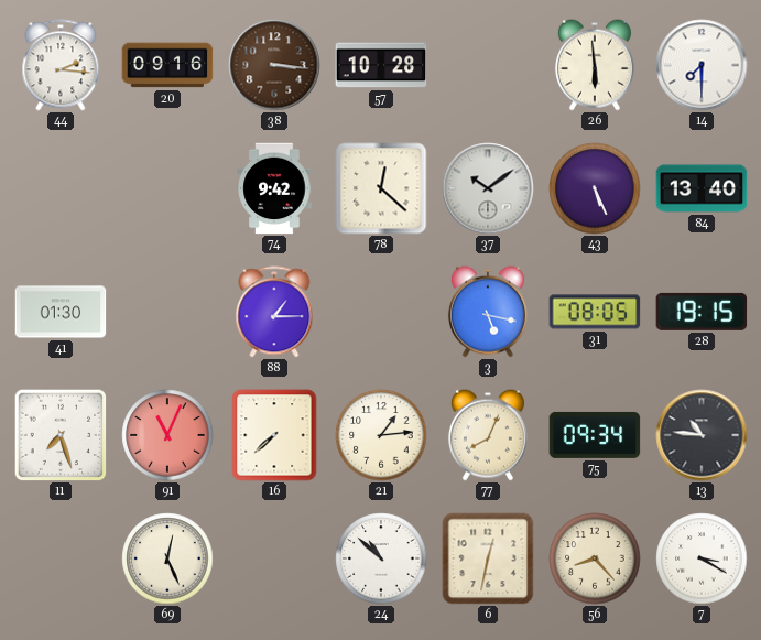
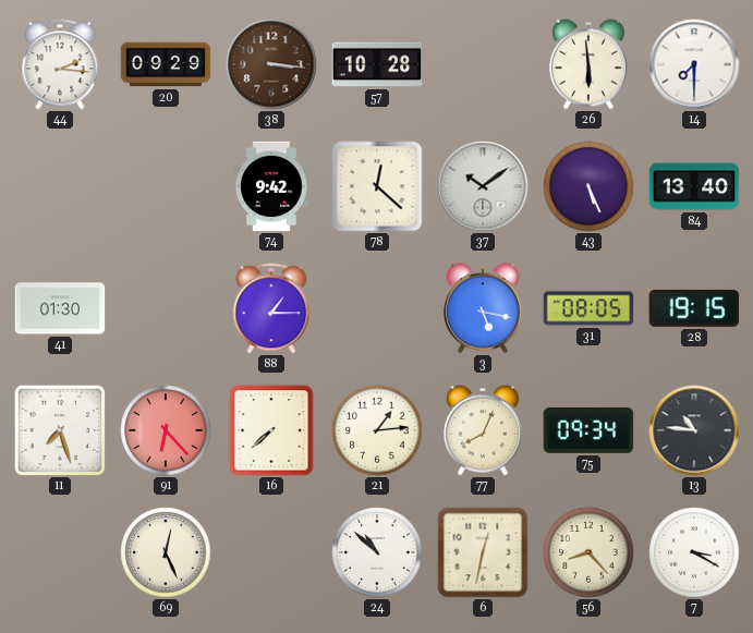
20: 09:16 -> 09:29
91: 11:04 -> 6:23
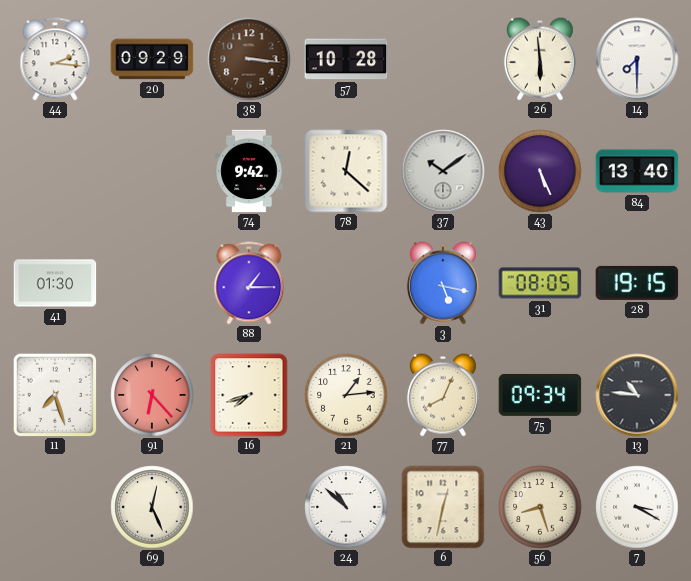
16: 7:38 -> 7:42
56: 8:23 -> 8:27
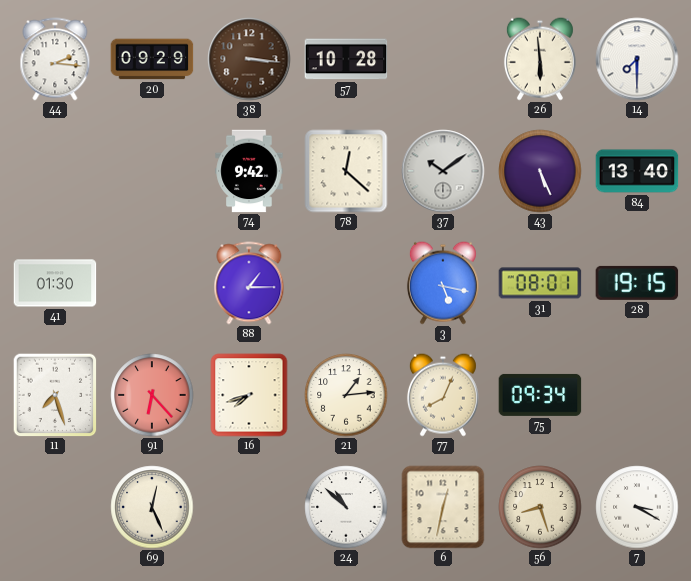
31: 08:05 -> 08:01
13: 10:46 -> none
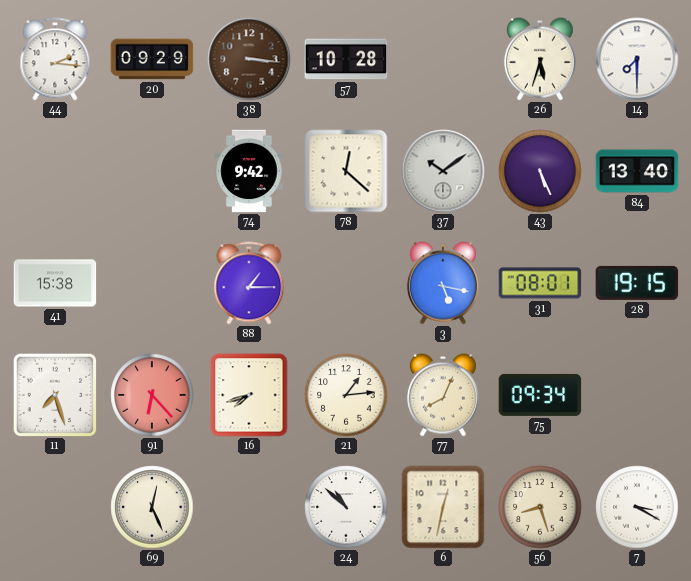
26: 5:59 -> 5:33
41: 01:30 -> 15:38
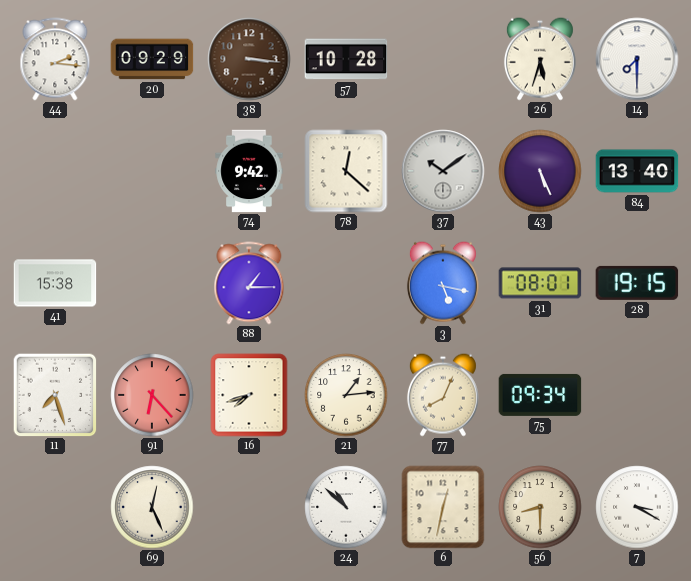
56: 8:27 -> 8:30
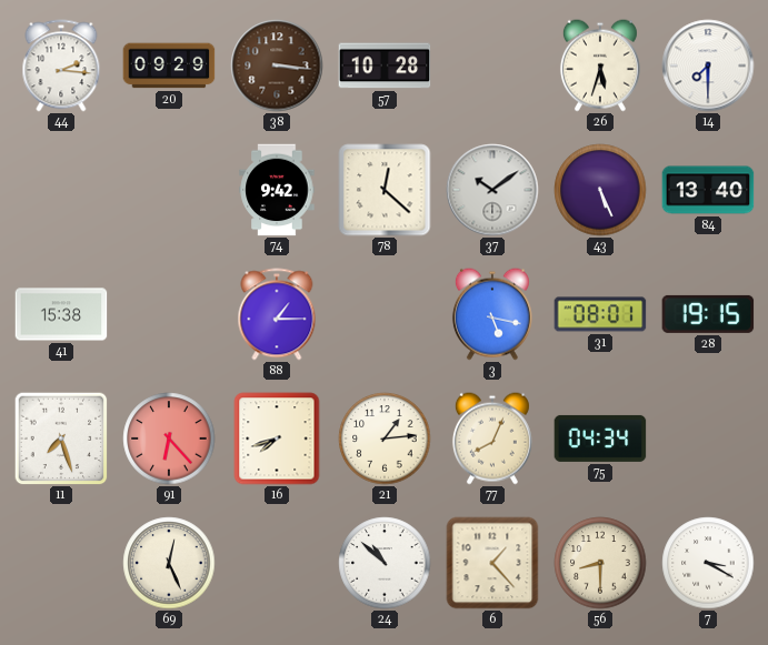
75: 09:34 -> 04:34
6: 12:32 -> 1:23
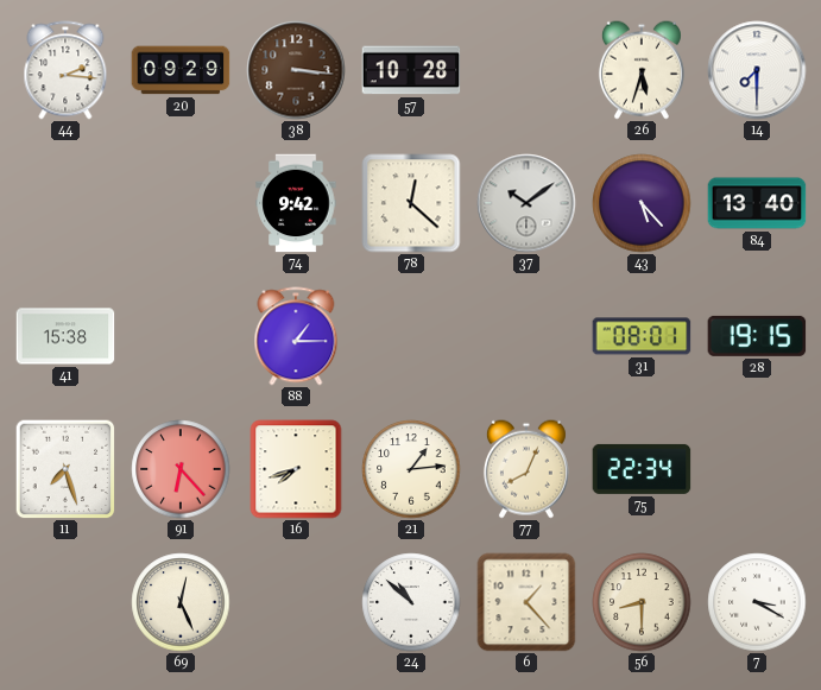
43: 5:26 -> 5:23
3: 5:17 -> none
75: 04:34 -> 22:34
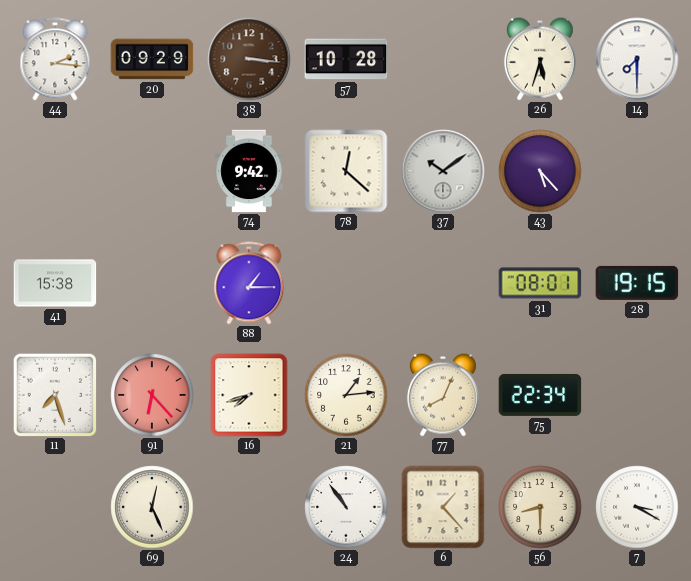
84: 13:40 -> none
24: 10:52 -> 10:54
